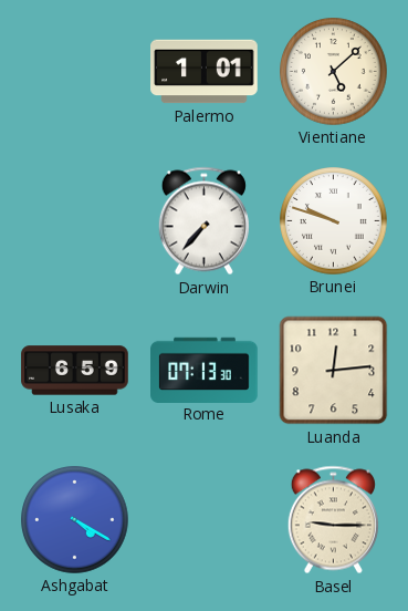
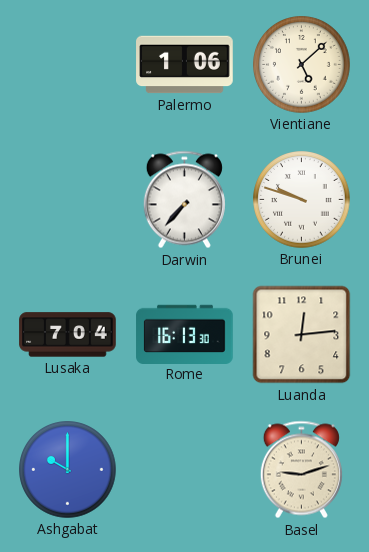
Palermo: 1:01 -> 1:06
Lusaka: 6:59 -> 7:04
Rome: 07:13 -> 16:13
Ashgabat: 4:20 -> 10:00
Basel: 9:15 -> 9:12
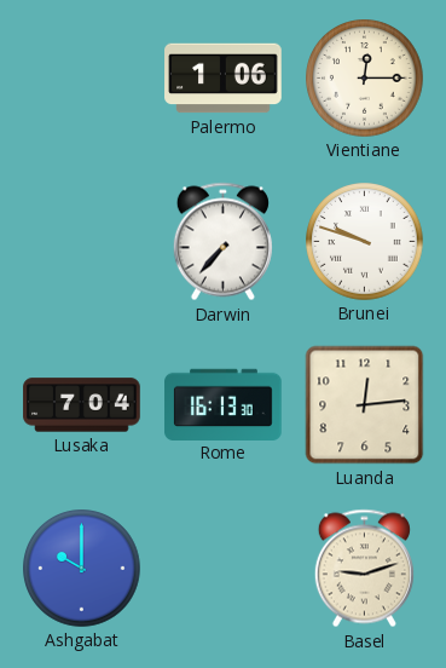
Vientiane: 5:08 -> 12:15
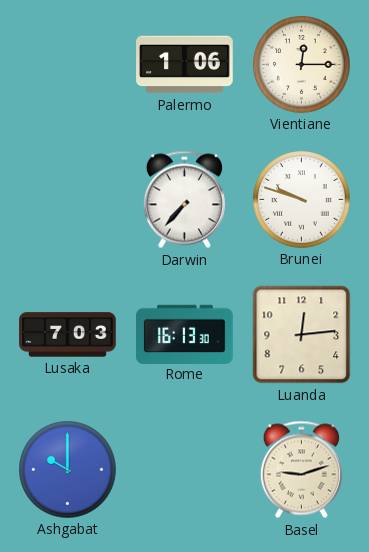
Lusaka: 7:04 -> 7:03
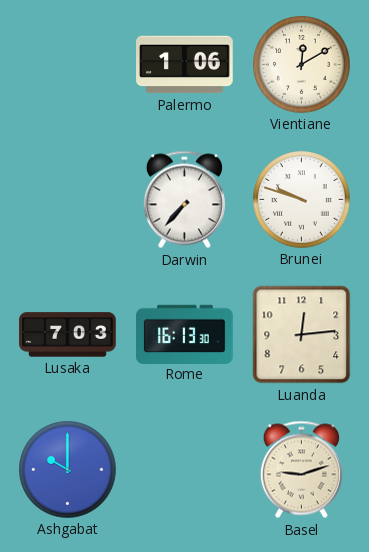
Vientiane: 12:15 -> 12:10
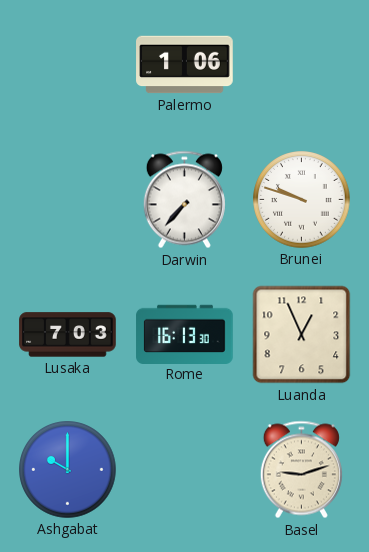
Vientiane: 12:10 -> none
Luanda: 12:14 -> 12:56
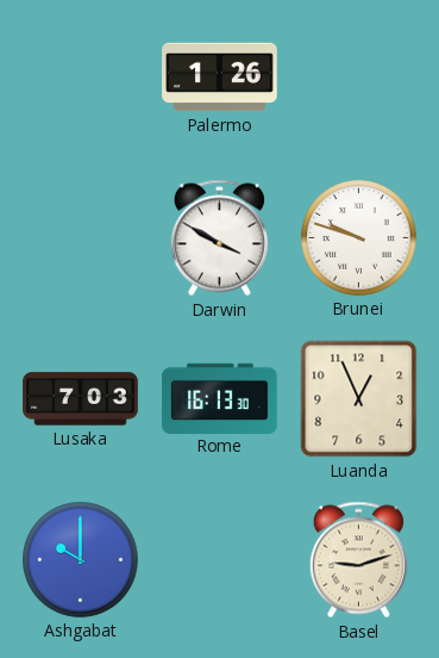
Palermo: 1:06 -> 1:26
Darwin: 7:37 -> 3:50
